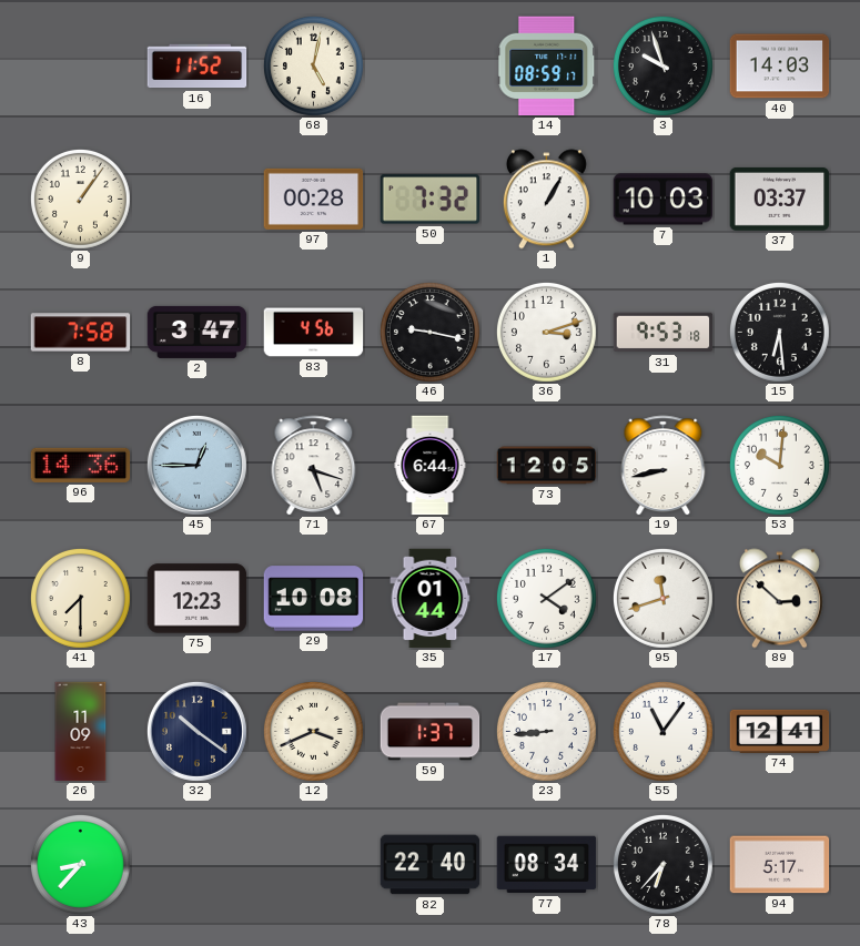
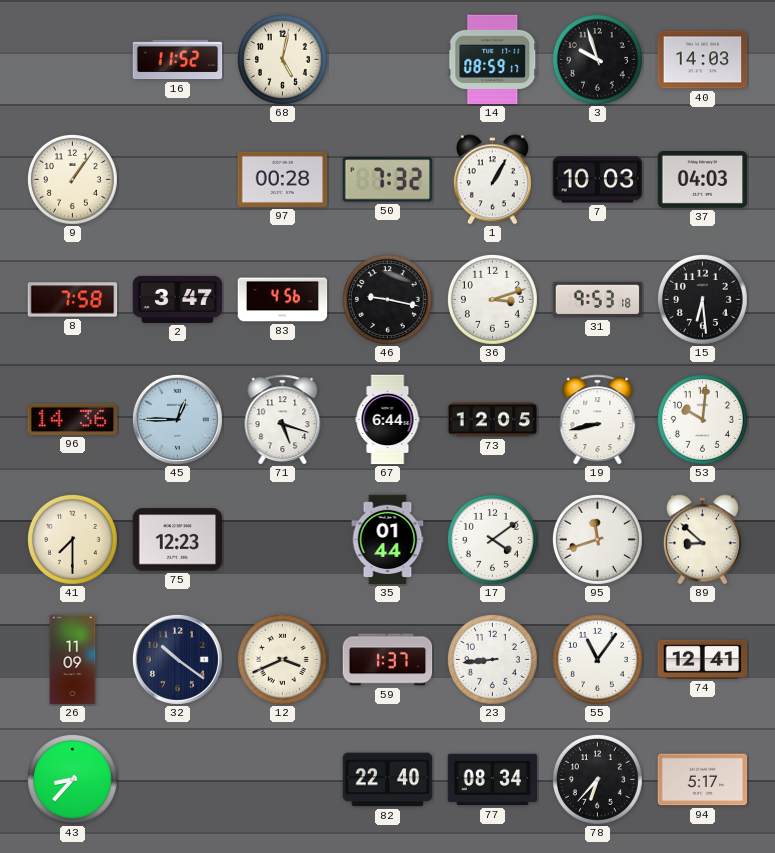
37: 03:37 -> 04:03
29: 10:08 -> none
89: 2:52 -> 8:52
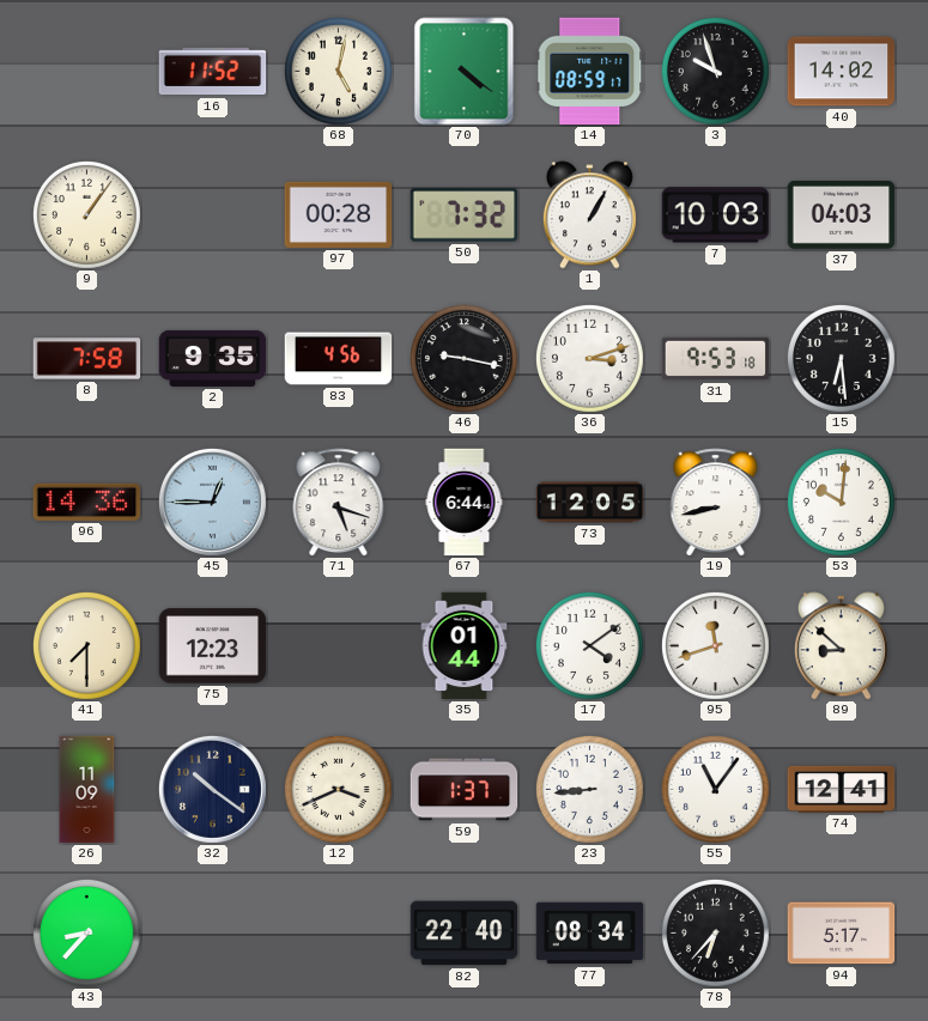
70: none -> 4:21
40: 14:03 -> 14:02
2: 3:47 -> 9:35
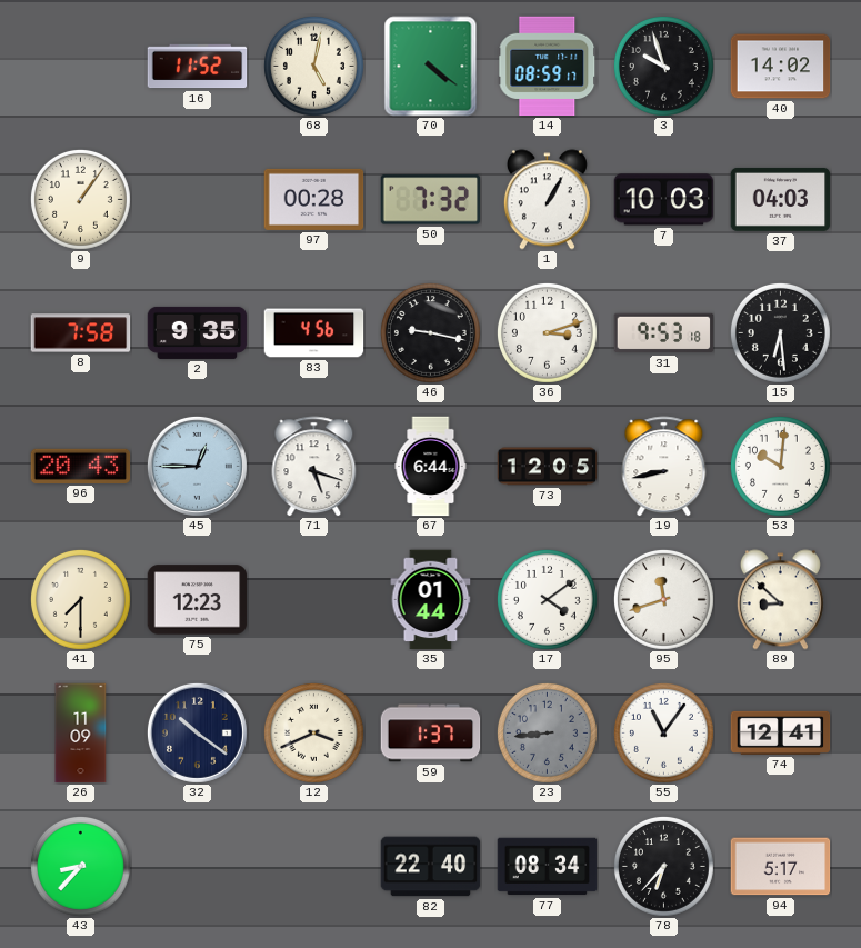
96: 14:36 -> 20:43
23 dial: white -> grey
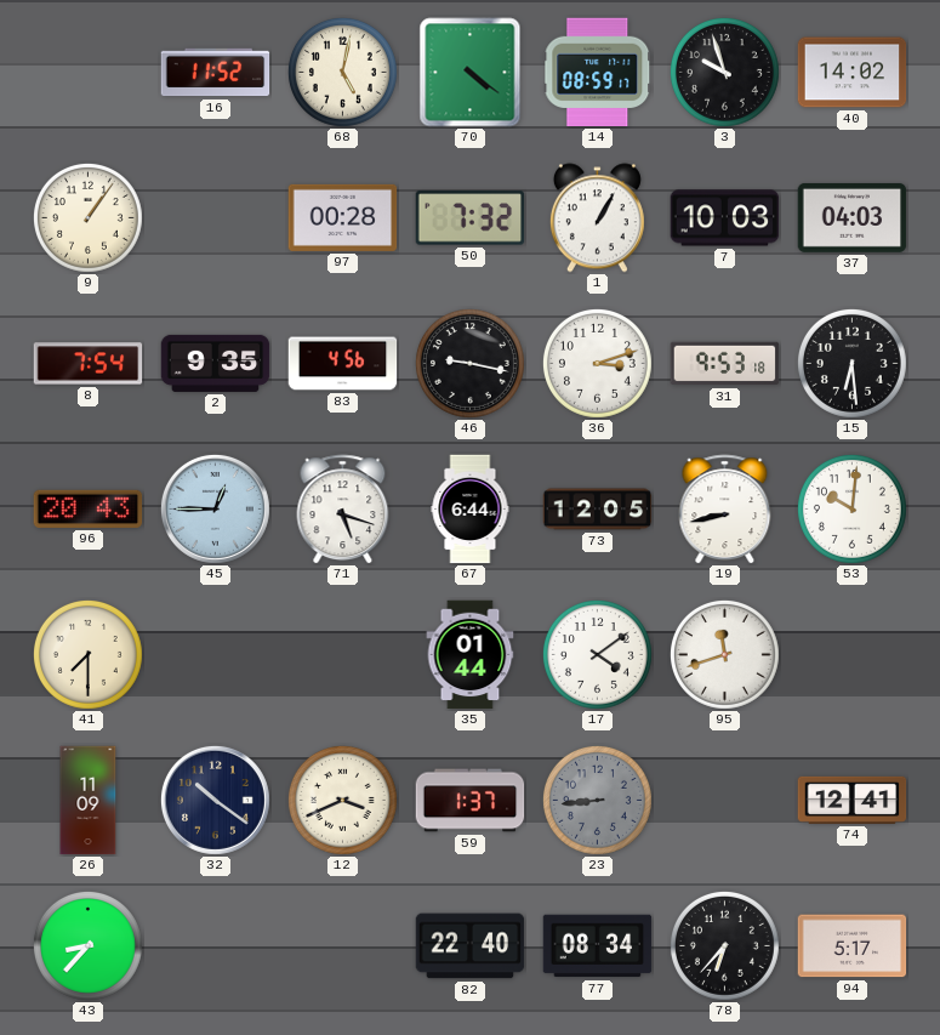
8: 7:58 -> 7:54
75: 12:23 -> none
89: 8:52 -> none
55: 11:06 -> none
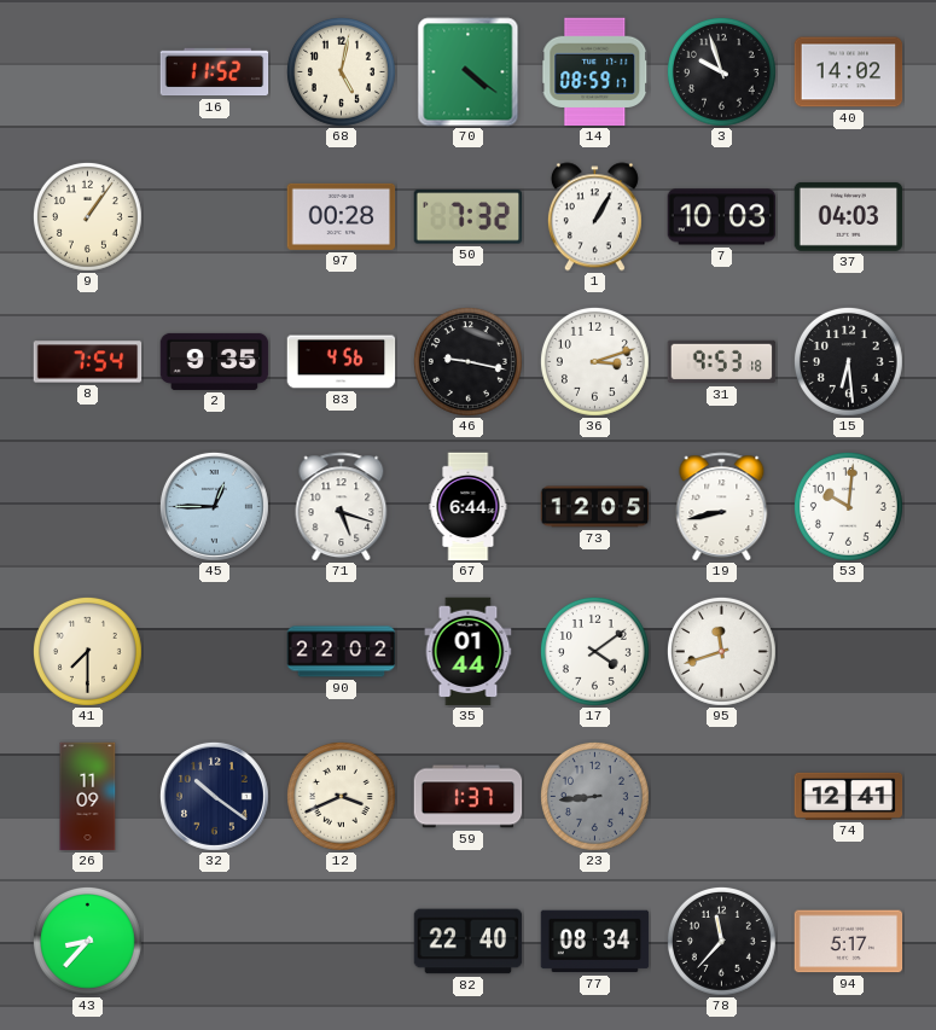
96: 20:43 -> none
90: none -> 22:02
78: 6:37 -> 11:37
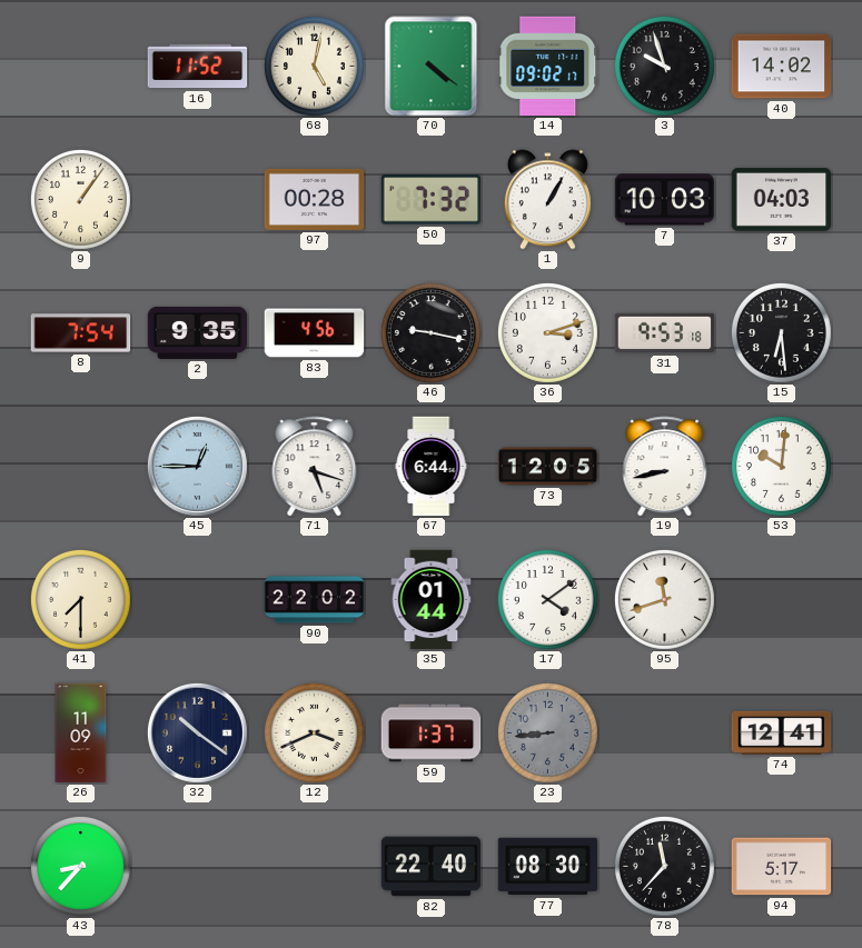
14: 08:59 -> 09:02
77: 08:34 -> 08:30
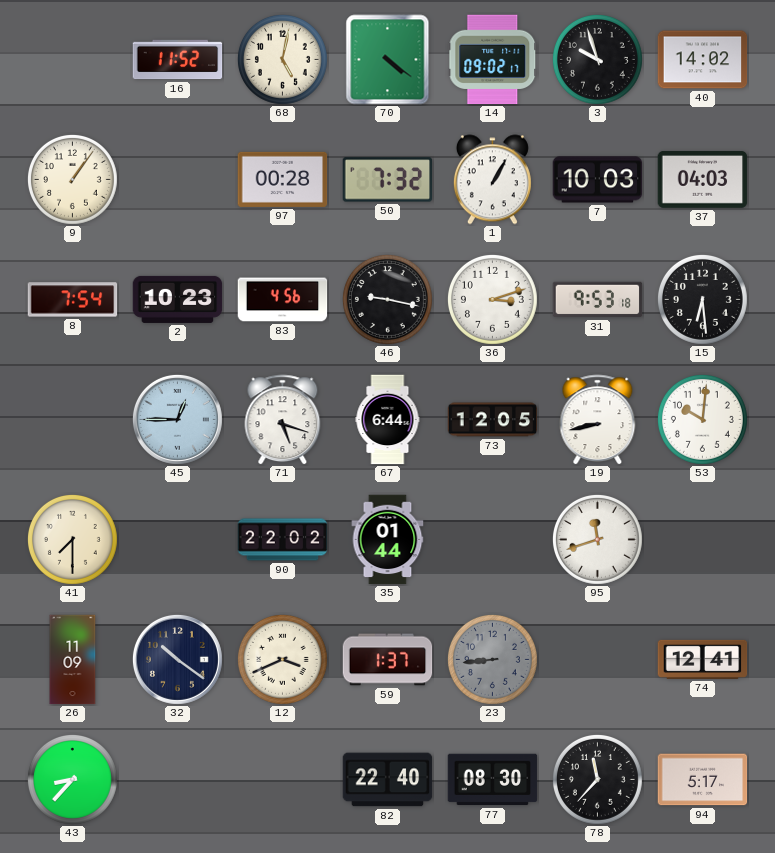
2: 9:35 -> 10:23
17: 4:09 -> none
